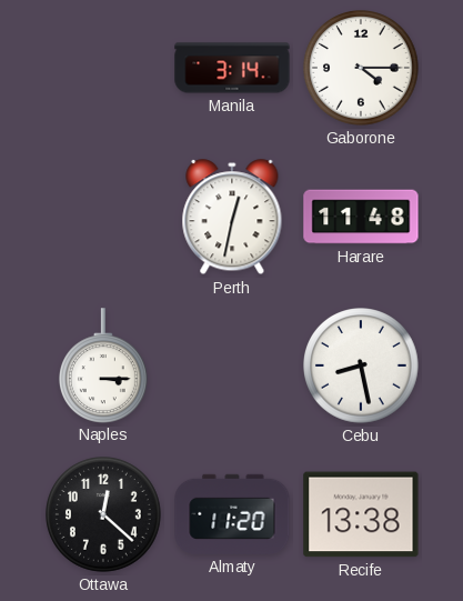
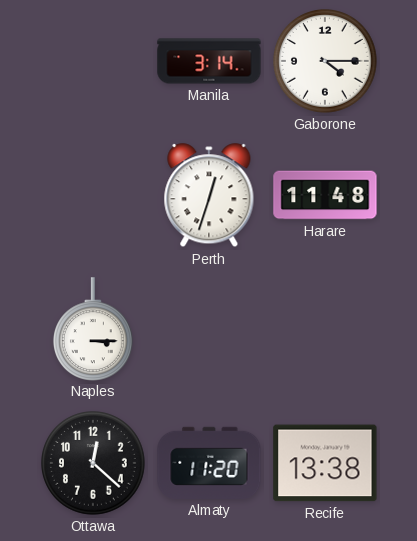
Perth: 12:32 -> 12:33
Cebu: 8:28 -> none
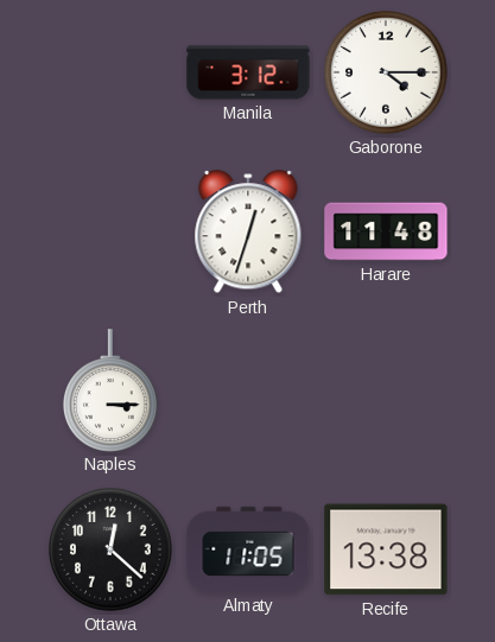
Manila: 3:14 -> 3:12
Almaty: 11:20 -> 11:05
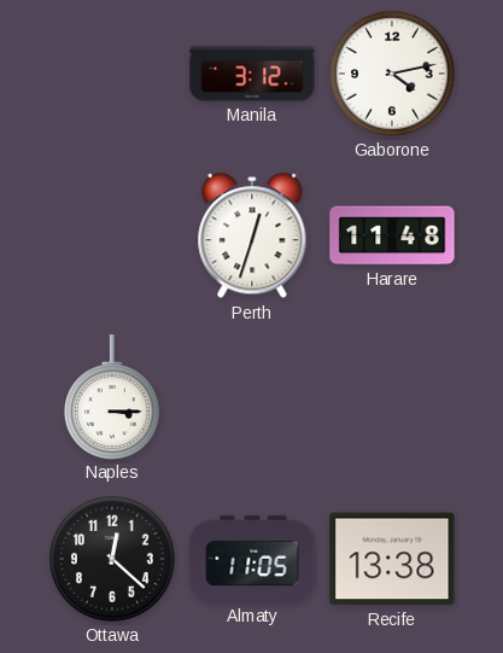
Gaborone: 4:15 -> 4:13
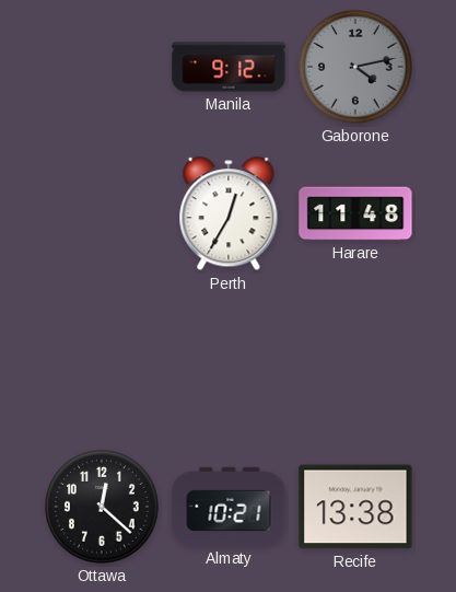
Manila: 3:12 -> 9:12
Gaborone dial: white -> grey
Perth: 12:33 -> 12:35
Naples: 3:15 -> none
Almaty: 11:05 -> 10:21
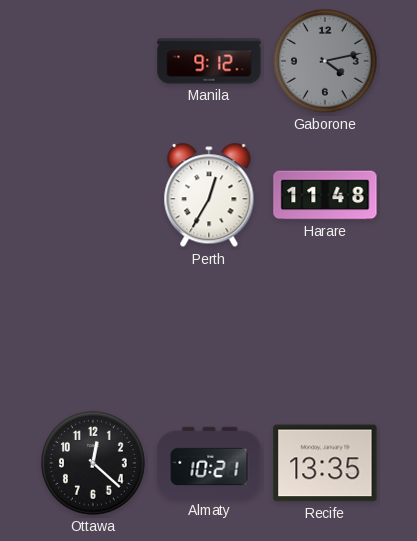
Recife: 13:38 -> 13:35
